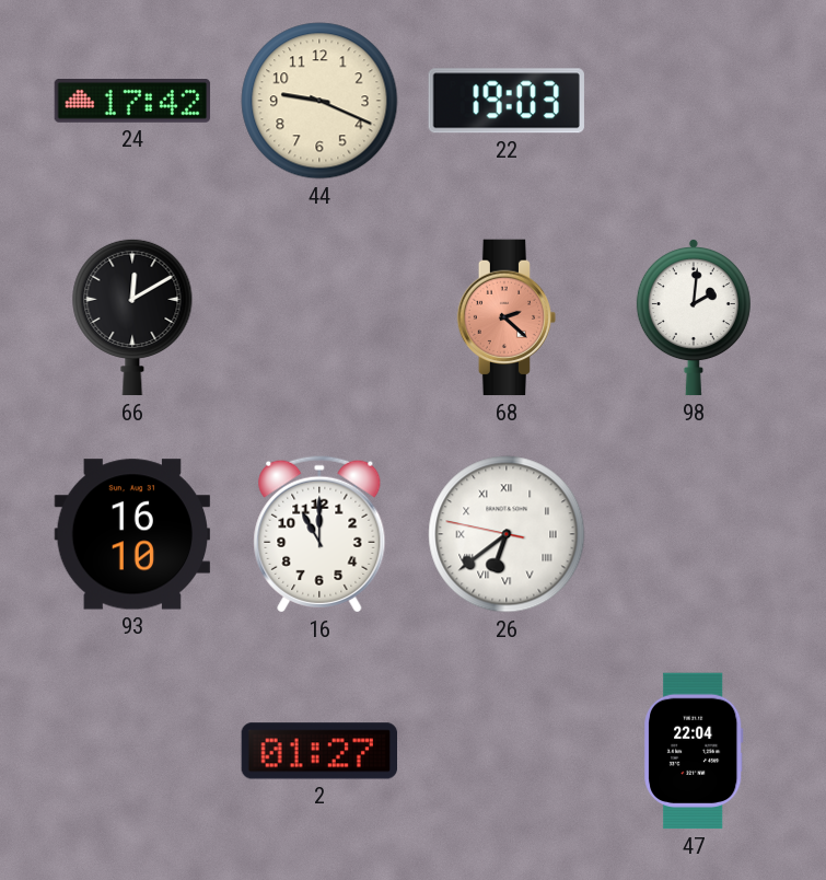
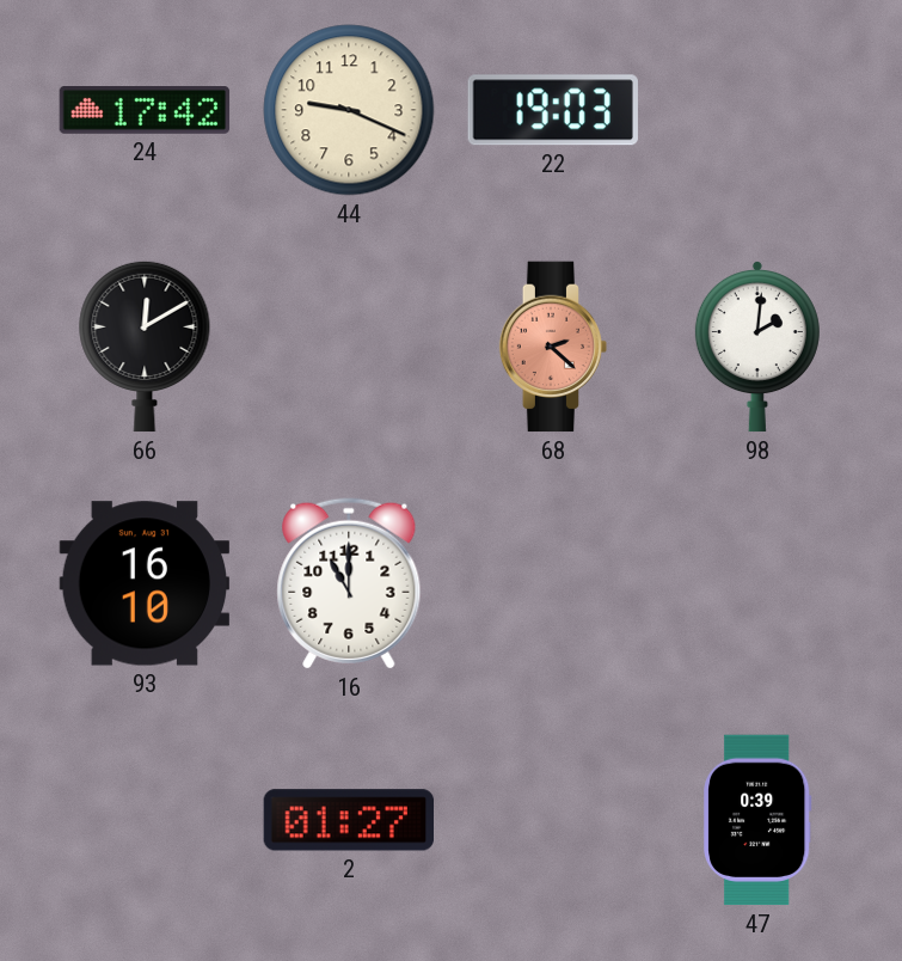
26: 6:38 -> none
47: 22:04 -> 0:39
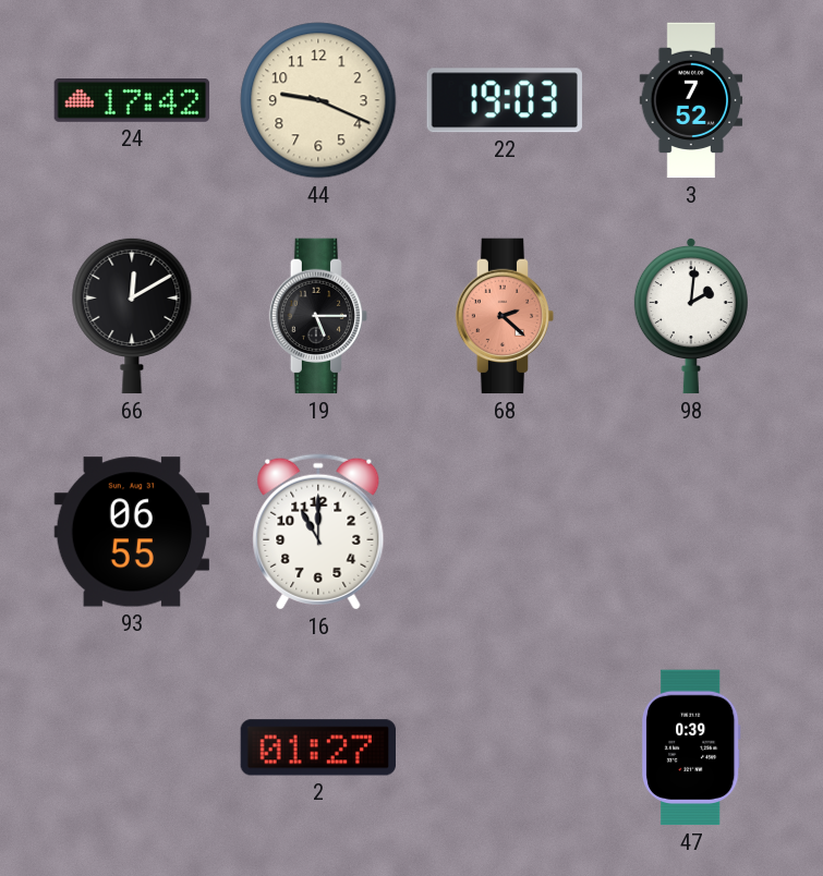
3: none -> 7:52
19: none -> 5:15
93: 16:10 -> 06:55
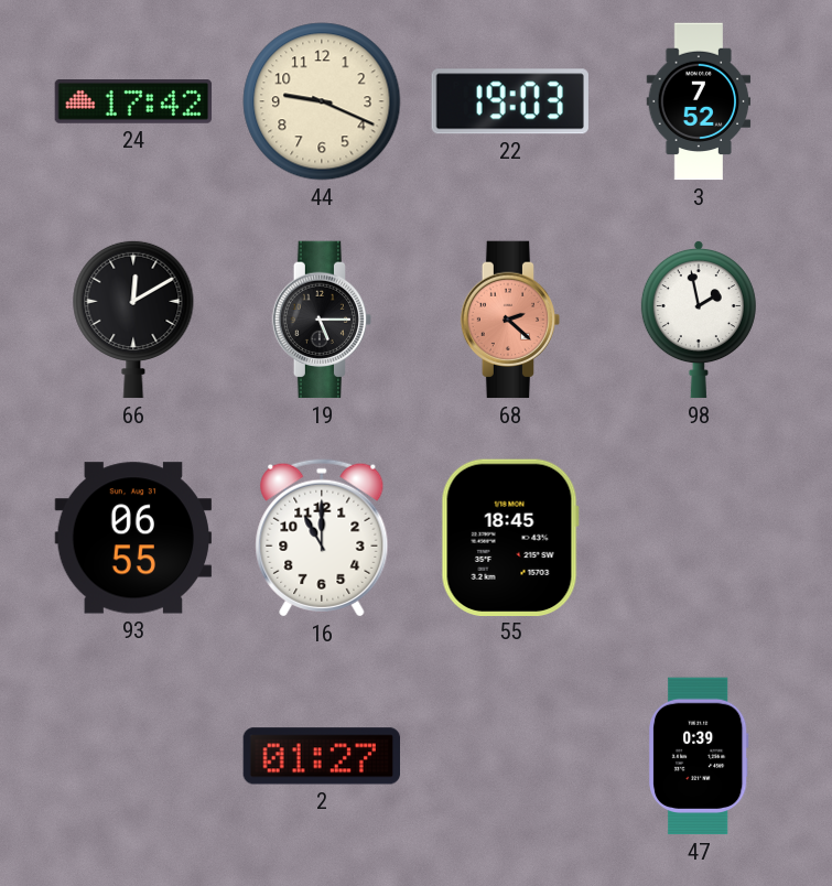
98: 2:01 -> 1:58
55: none -> 18:45
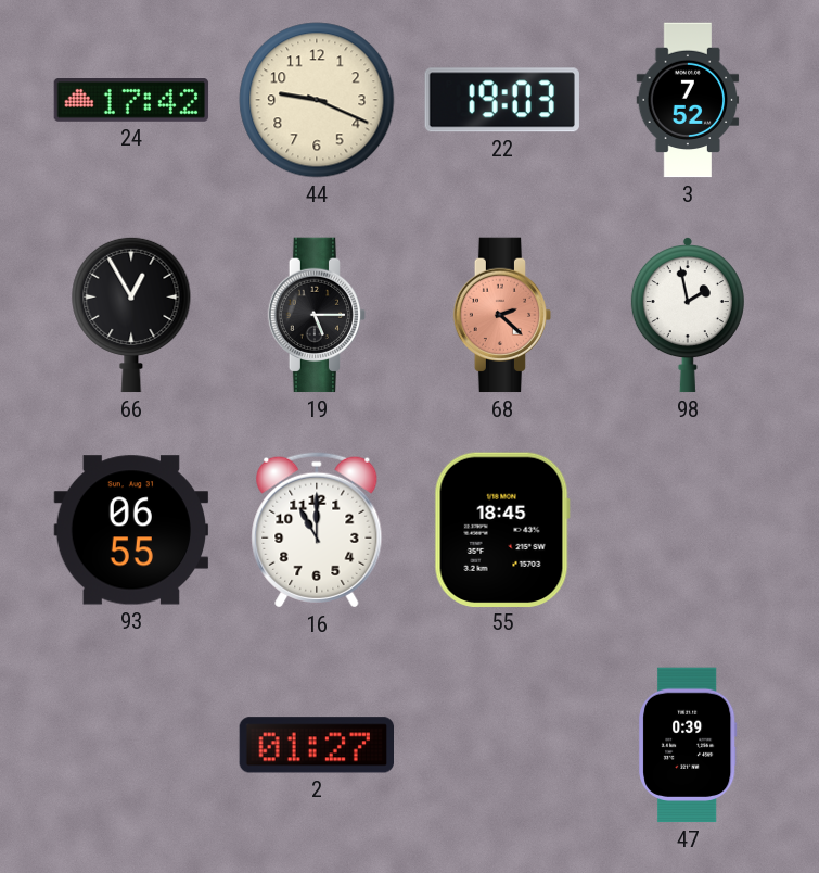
66: 12:10 -> 12:55
